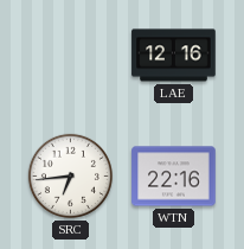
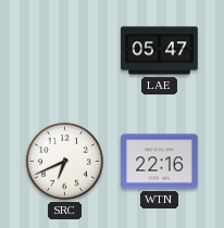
LAE: 12:16 -> 05:47
SRC: 6:44 -> 6:41
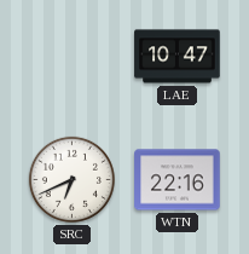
LAE: 05:47 -> 10:47
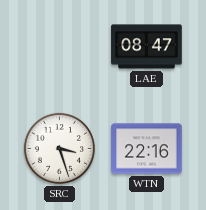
LAE: 10:47 -> 08:47
SRC: 6:41 -> 3:27
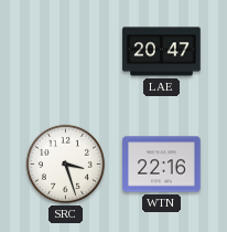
LAE: 08:47 -> 20:47
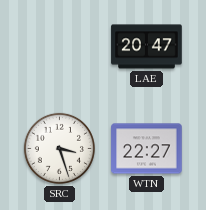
WTN: 22:16 -> 22:27
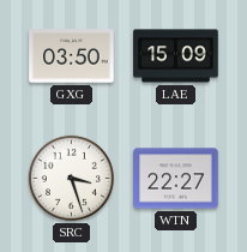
GXG: none -> 03:50
LAE: 20:47 -> 15:09
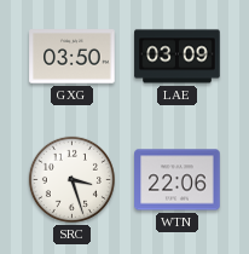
LAE: 15:09 -> 03:09
WTN: 22:27 -> 22:06
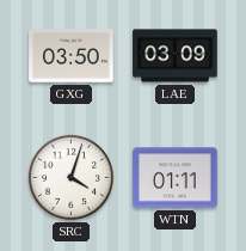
SRC: 3:27 -> 4:03
WTN: 22:06 -> 01:11
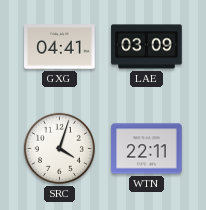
GXG: 03:50 -> 04:41
WTN: 01:11 -> 22:11
